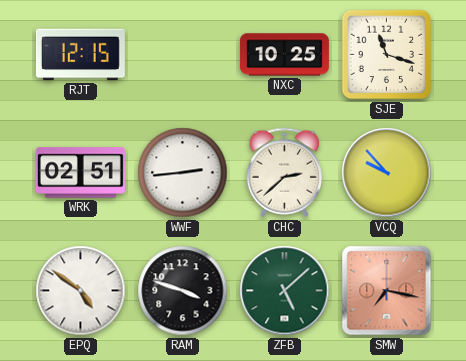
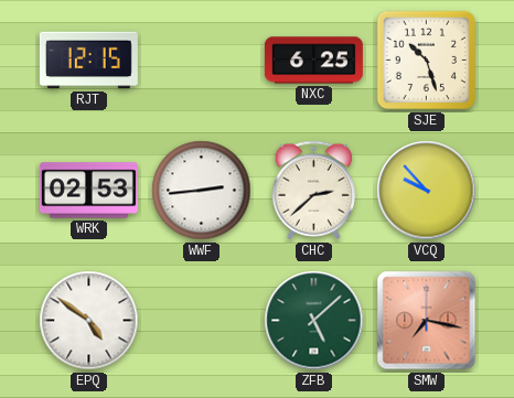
NXC: 10:25 -> 6:25
SJE: 11:18 -> 10:27
WRK: 02:51 -> 02:53
RAM: 3:48 -> none
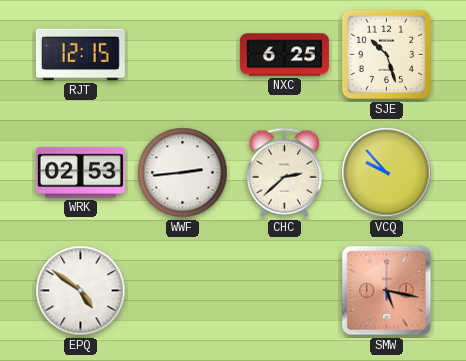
ZFB: 5:08 -> none
SMW: 7:17 -> 5:17
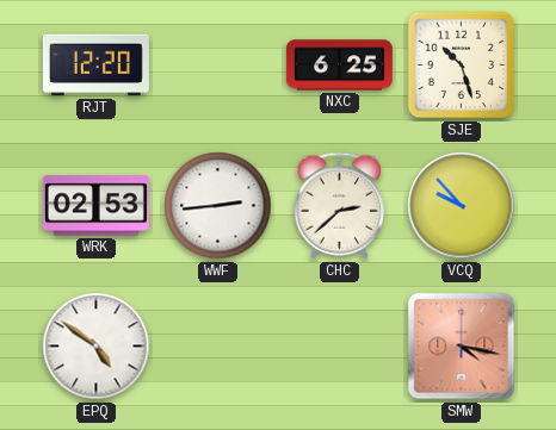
RJT: 12:15 -> 12:20
SMW: 5:17 -> 4:17
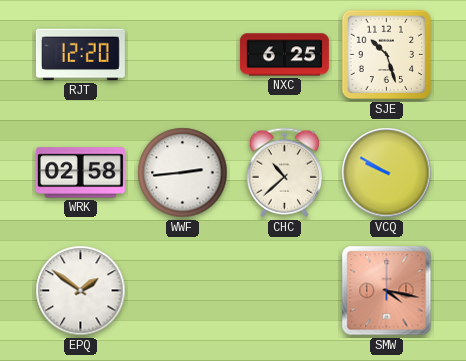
WRK: 02:53 -> 02:58
CHC: 2:38 -> 10:38
VCQ: 9:53 -> 9:50
EPQ: 4:51 -> 1:51
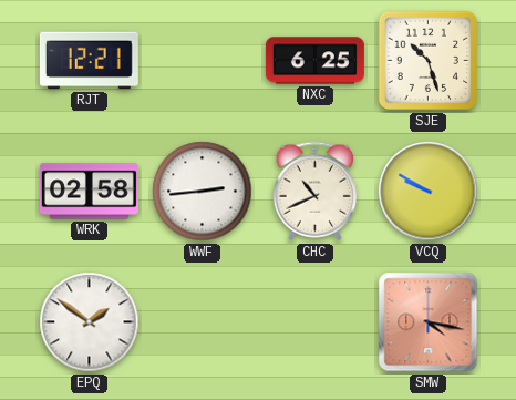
RJT: 12:20 -> 12:21
CHC: 10:38 -> 10:41
